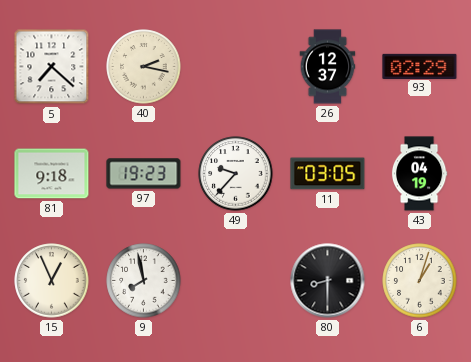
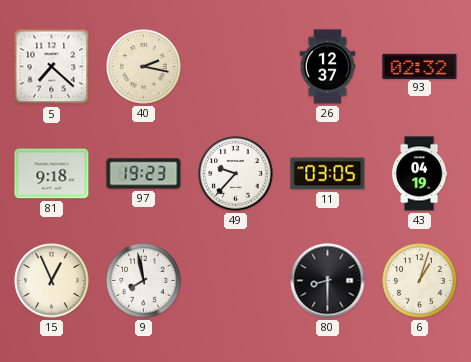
93: 02:29 -> 02:32
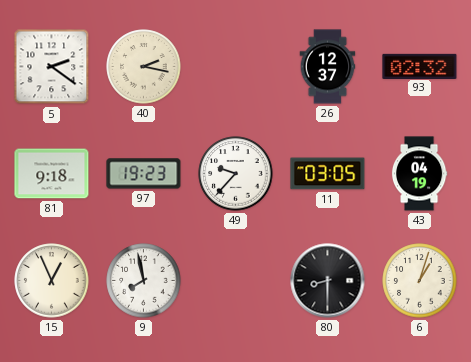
5: 7:22 -> 2:21
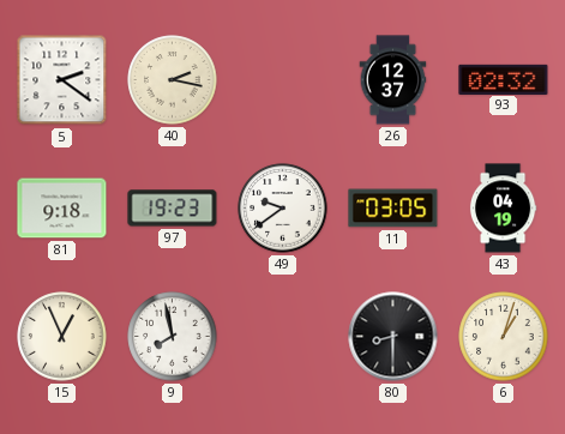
49: 9:37 -> 9:39
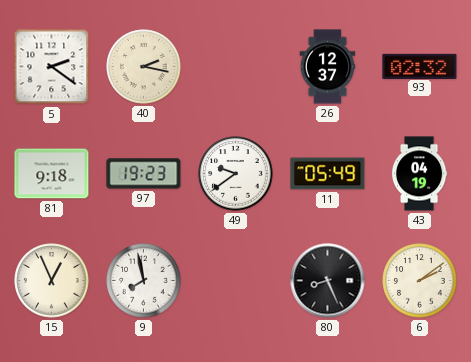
11: 03:05 -> 05:49
80: 8:30 -> 8:26
6: 1:03 -> 2:09
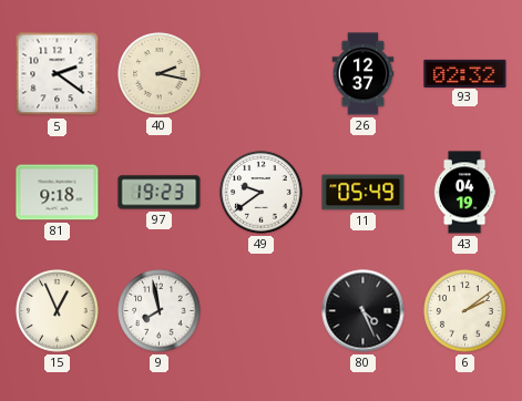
80: 8:26 -> 4:26
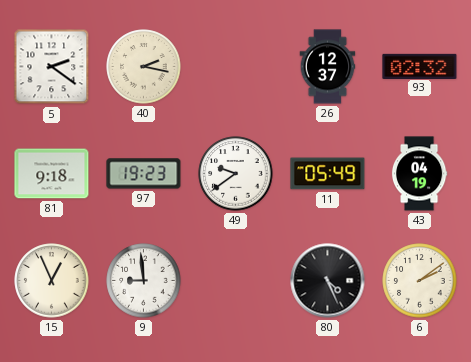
9: 7:58 -> 8:59
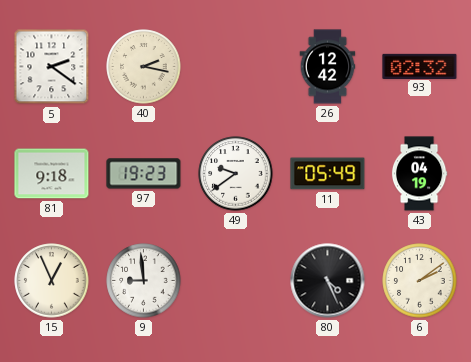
26: 12:37 -> 12:42
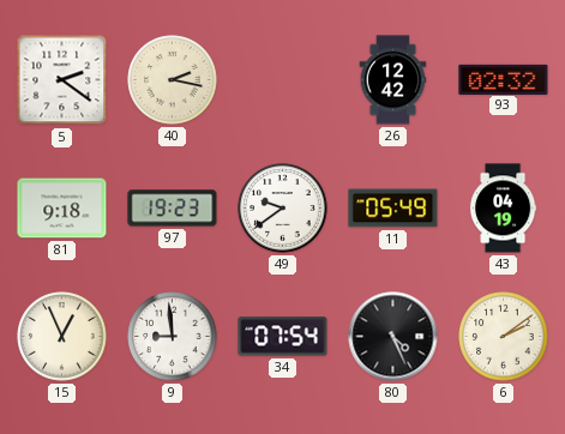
34: none -> 07:54
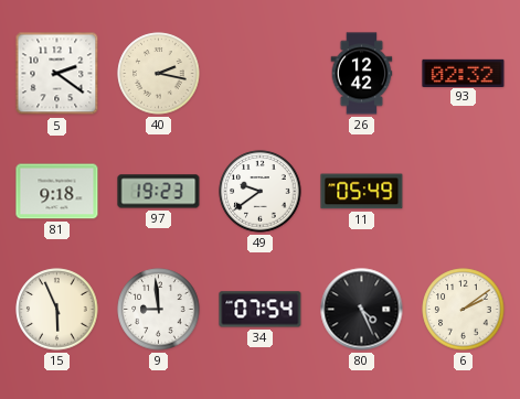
43: 04:19 -> none
15: 12:56 -> 5:56
